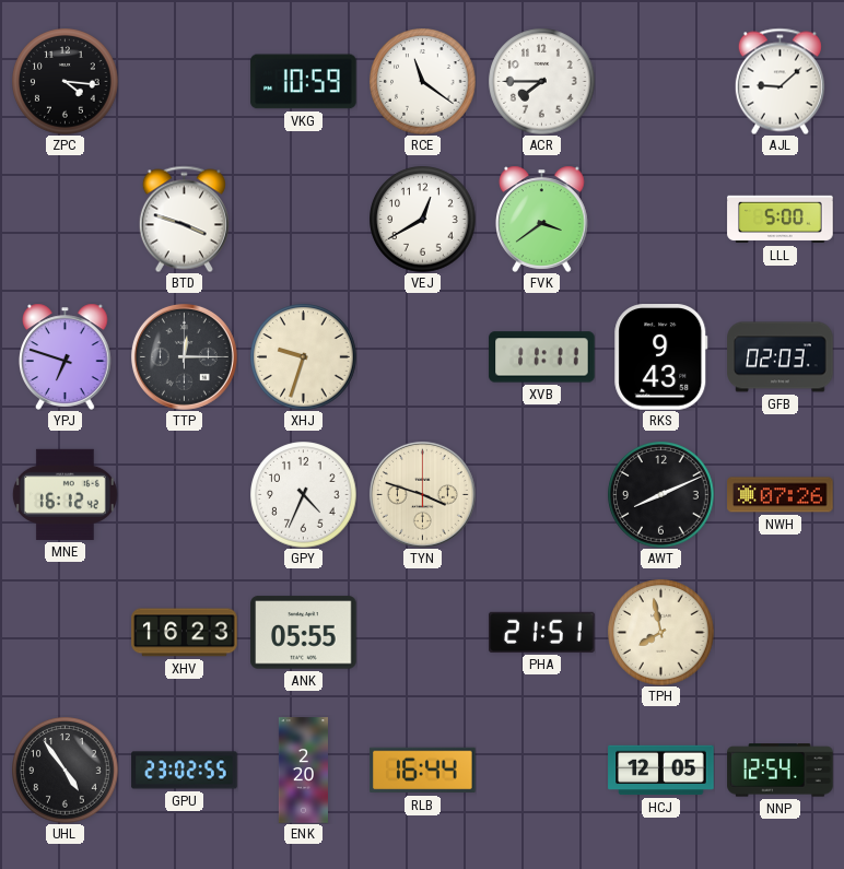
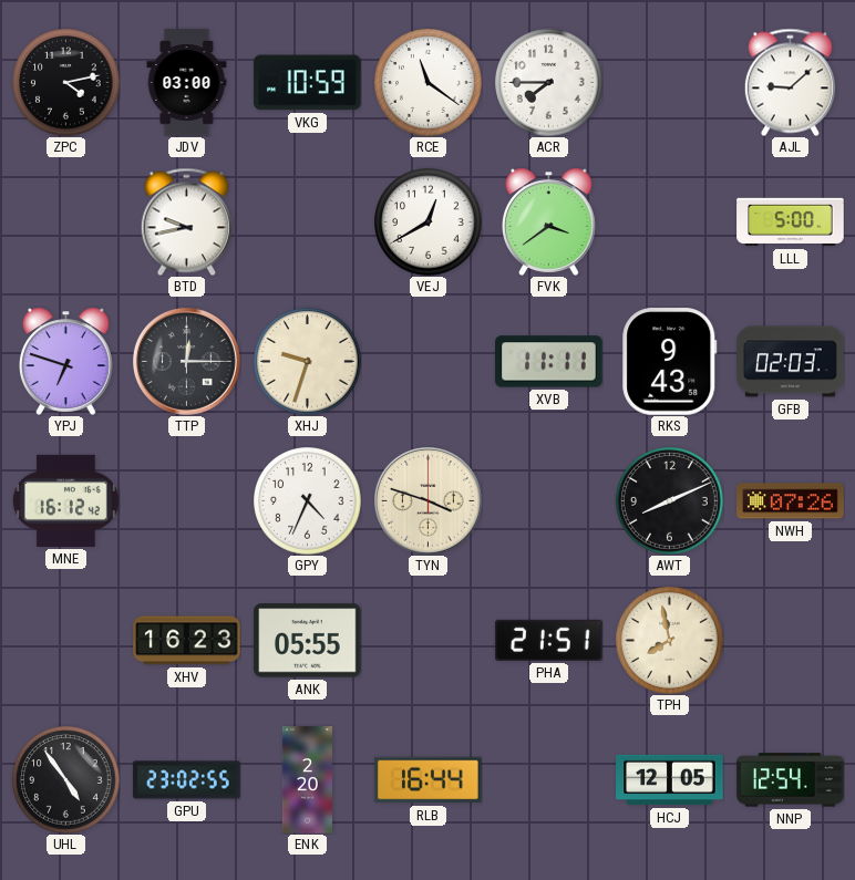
ZPC: 4:16 -> 4:13
JDV: none -> 03:00
BTD: 3:48 -> 9:43
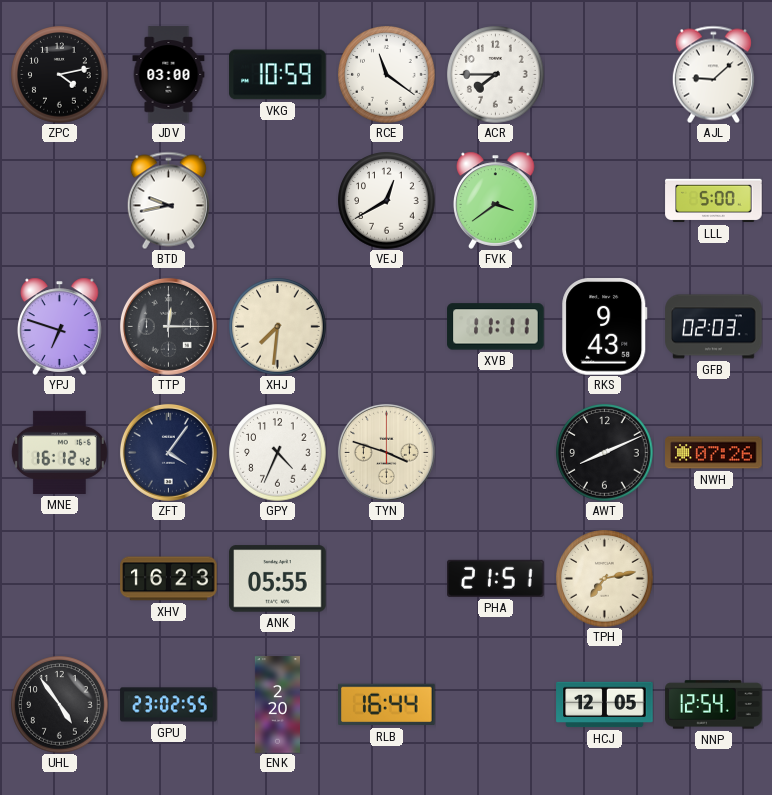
XHJ: 9:33 -> 7:31
ZFT: none -> 4:06
TPH: 7:58 -> 7:13
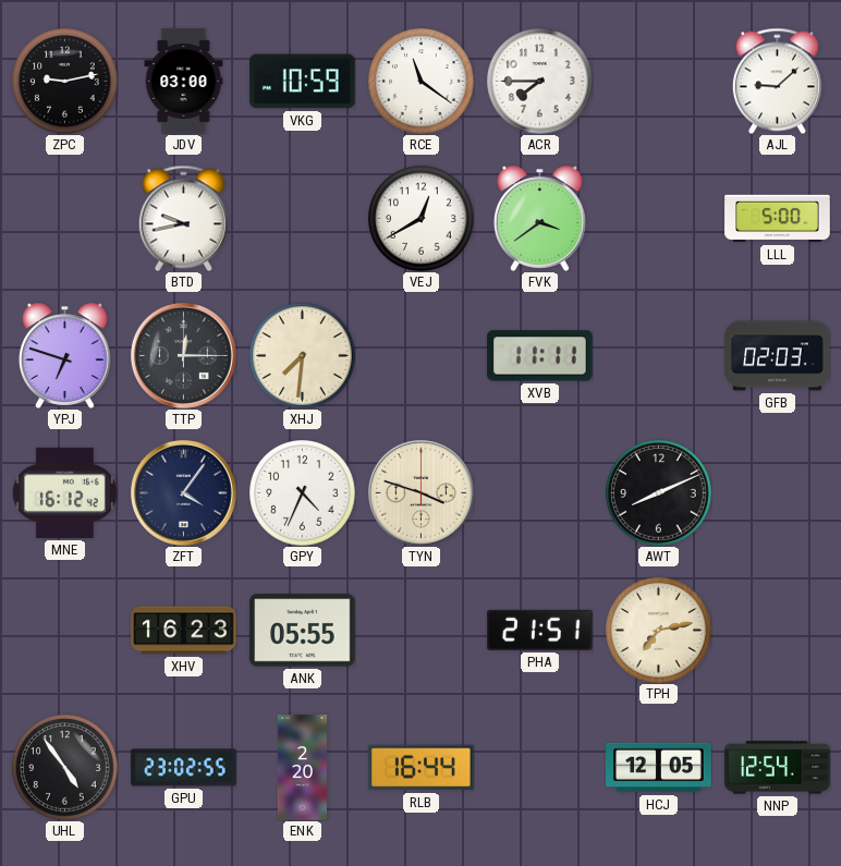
ZPC: 4:13 -> 9:13
RKS: 9:43 -> none
NWH: 07:26 -> none
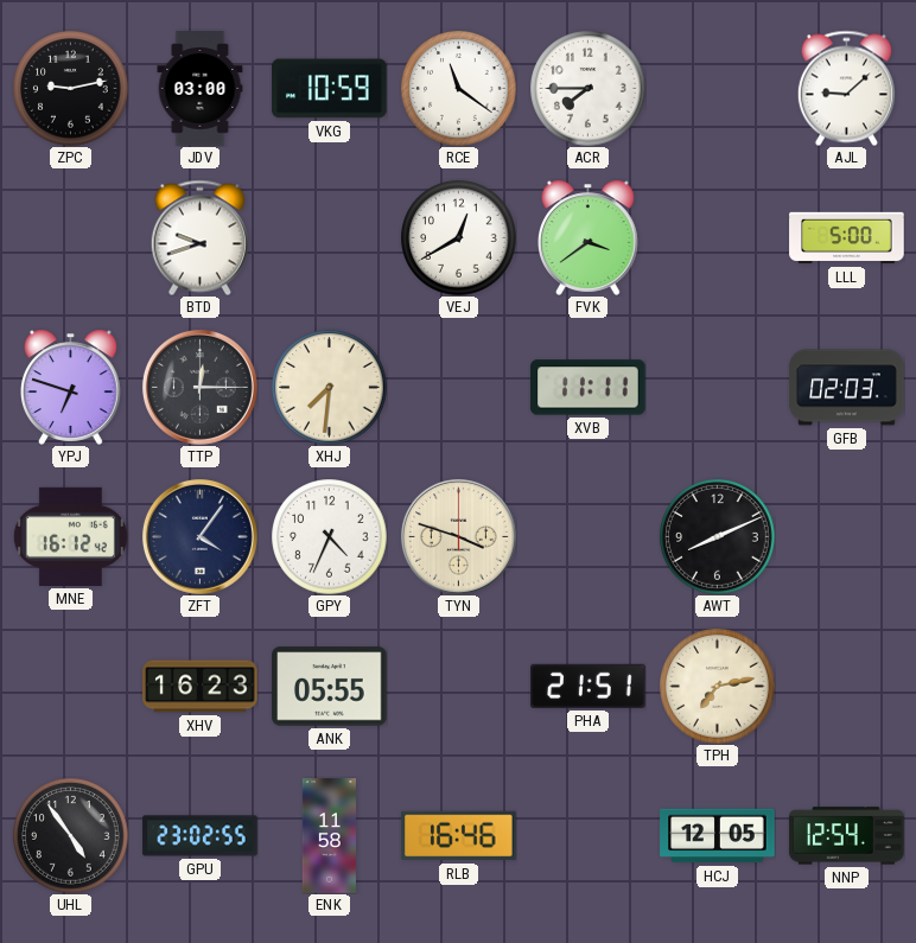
BTD: 9:43 -> 9:42
ENK: 2:20 -> 11:58
RLB: 16:44 -> 16:46
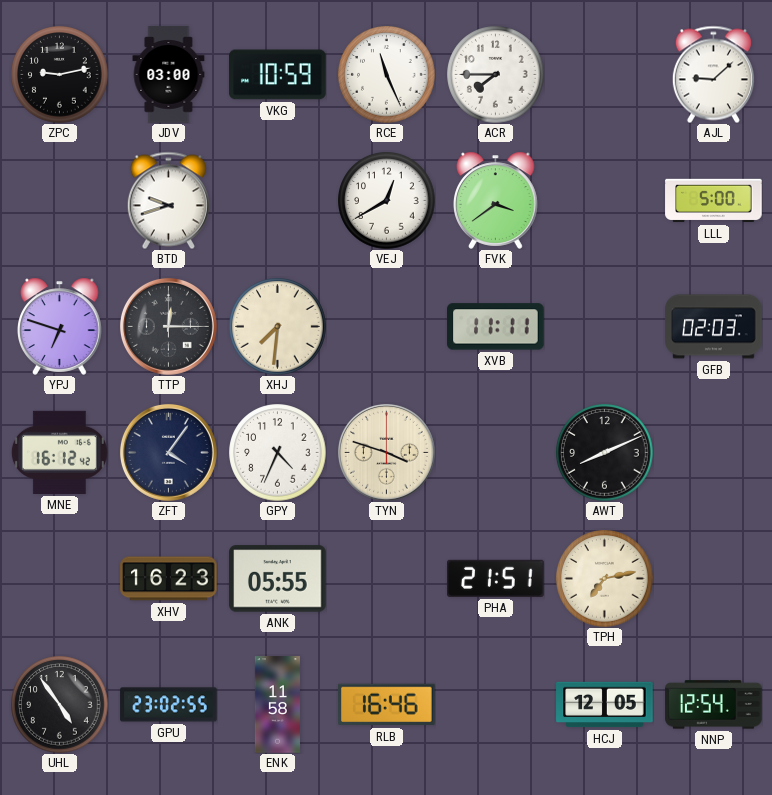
RCE: 11:21 -> 11:26
